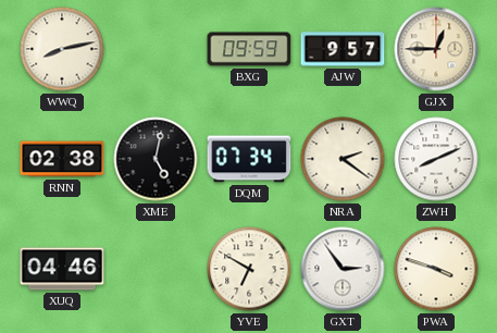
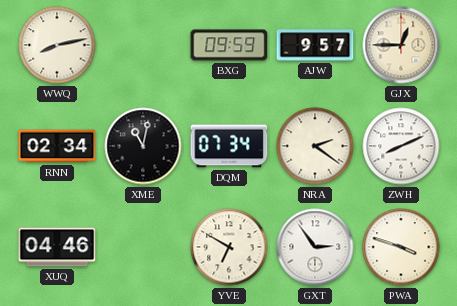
RNN: 02:38 -> 02:34
XME: 5:02 -> 11:02
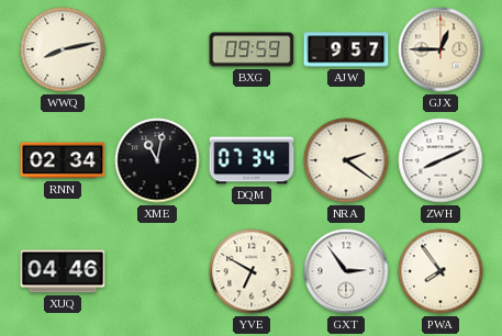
PWA: 3:48 -> 7:54
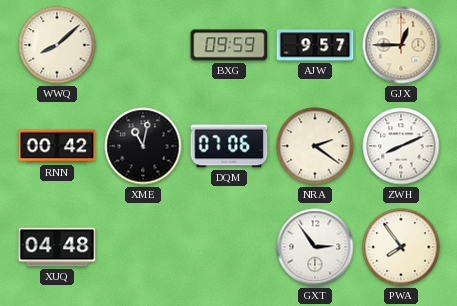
WWQ: 8:13 -> 8:08
RNN: 02:34 -> 00:42
DQM: 07:34 -> 07:06
XUQ: 04:46 -> 04:48
YVE: 6:50 -> none
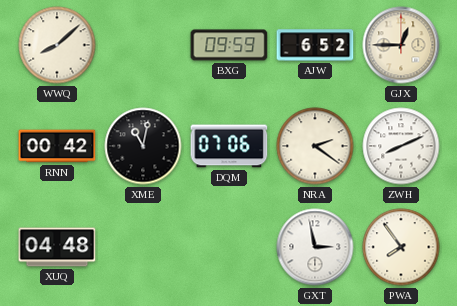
AJW: 9:57 -> 6:52
GXT: 2:54 -> 2:58
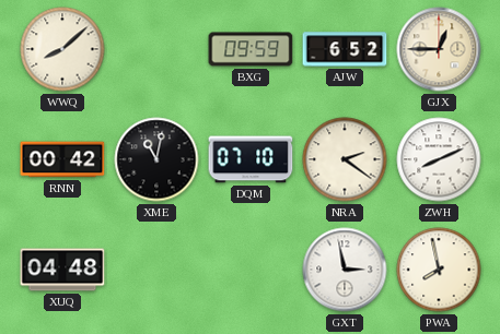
DQM: 07:06 -> 07:10
PWA: 7:54 -> 7:58
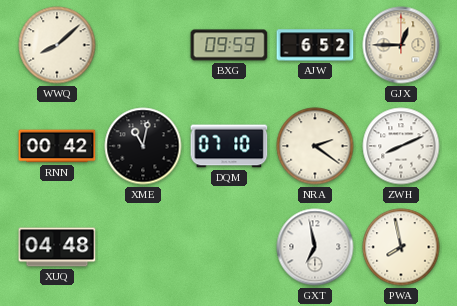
GXT: 2:58 -> 6:58
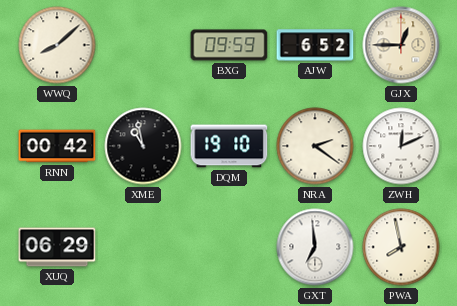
XME: 11:02 -> 10:58
DQM: 07:10 -> 19:10
ZWH: 8:11 -> 12:11
XUQ: 04:48 -> 06:29
GXT: 6:58 -> 6:59
